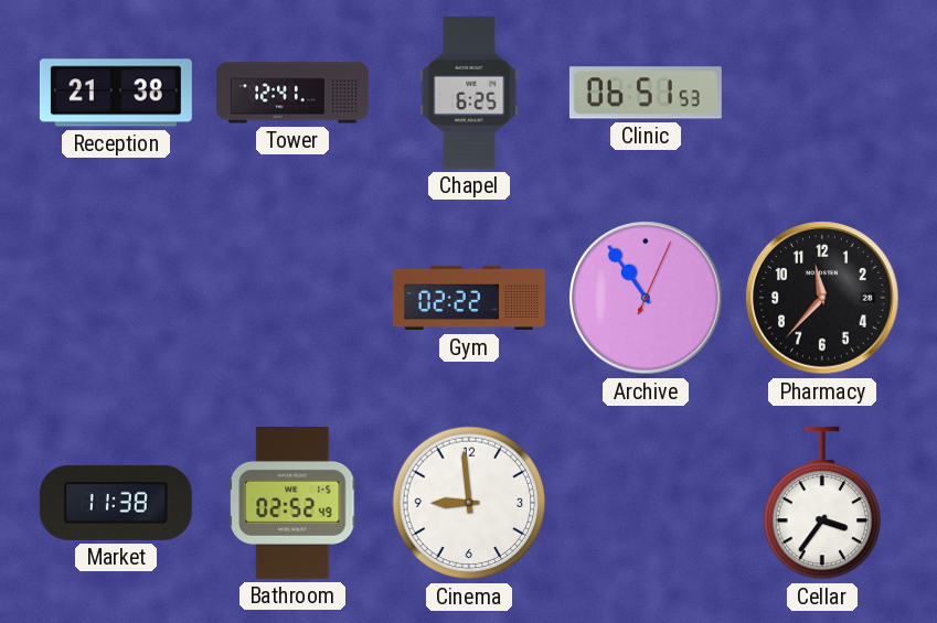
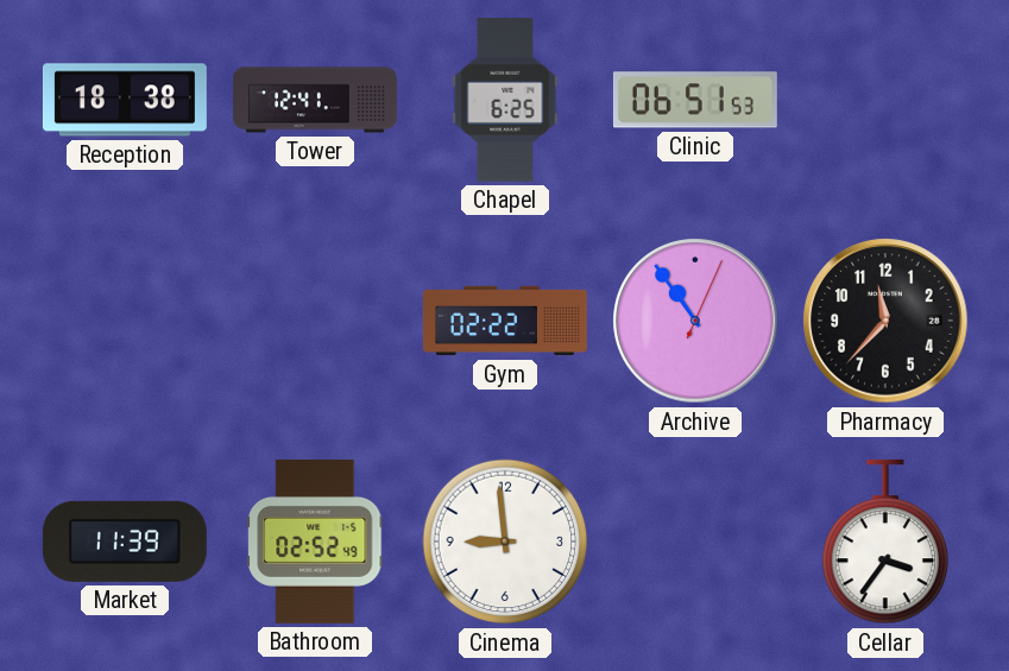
Reception: 21:38 -> 18:38
Market: 11:38 -> 11:39
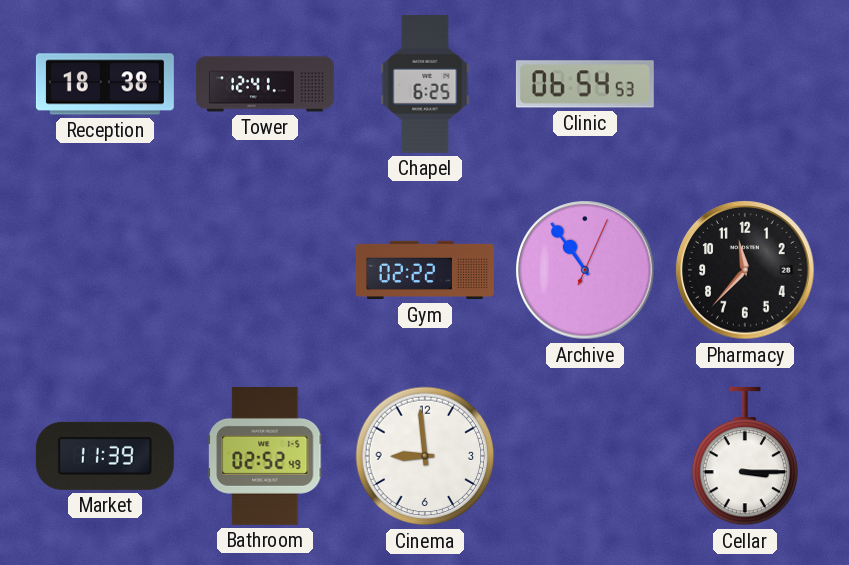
Clinic: 06:51 -> 06:54
Cellar: 3:36 -> 3:15
